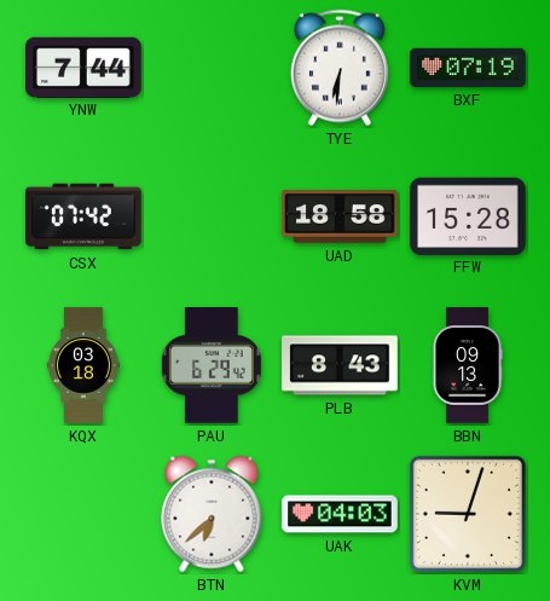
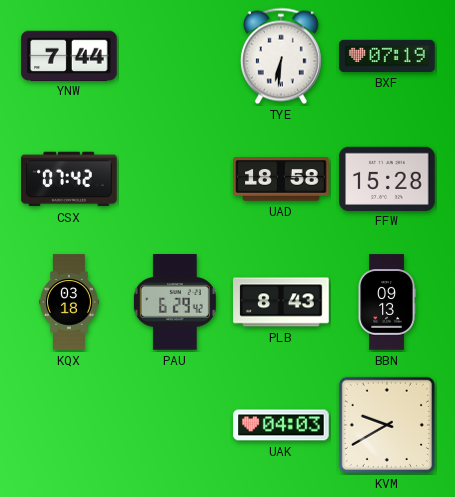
BTN: 6:38 -> none
KVM: 9:03 -> 9:40
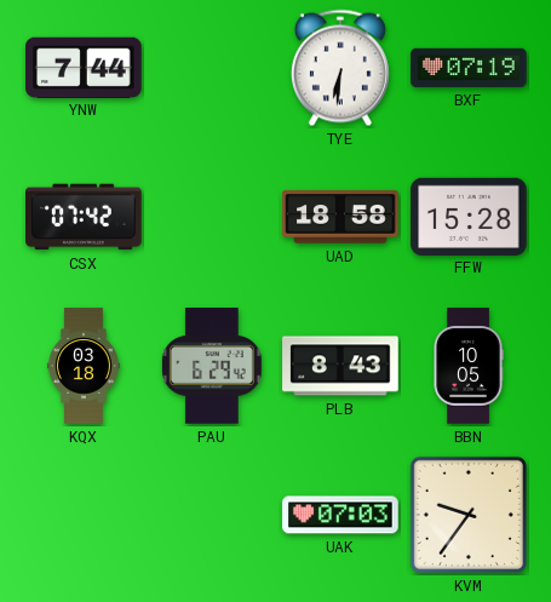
BBN: 09:13 -> 10:05
UAK: 04:03 -> 07:03
KVM: 9:40 -> 9:36
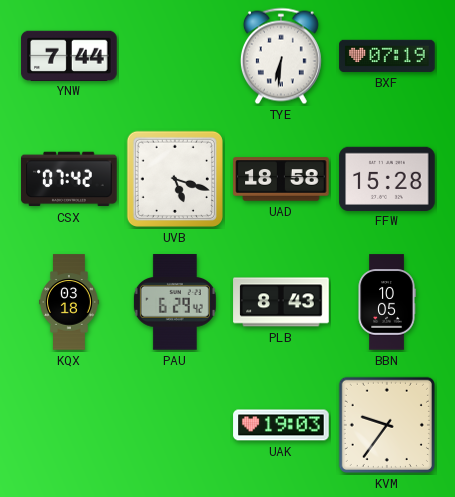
UVB: none -> 5:18
UAK: 07:03 -> 19:03
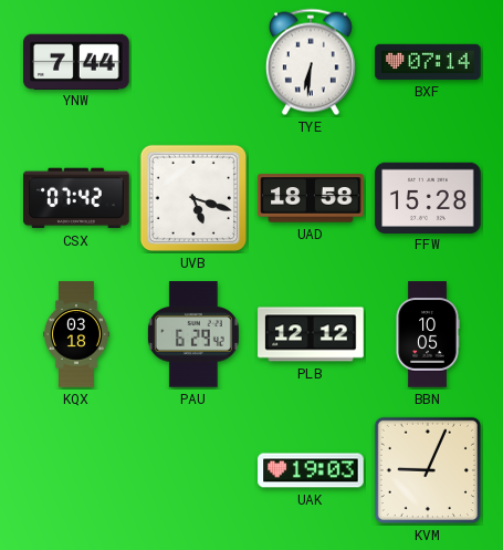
BXF: 07:19 -> 07:14
PLB: 8:43 -> 12:12
KVM: 9:36 -> 9:04
